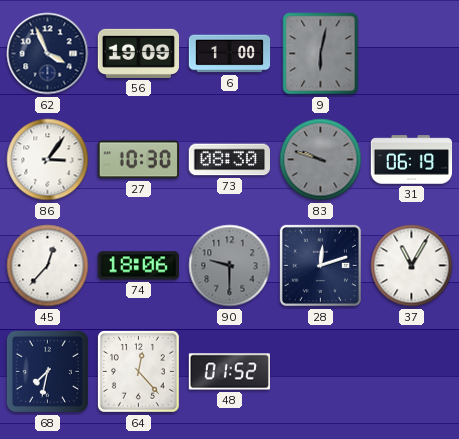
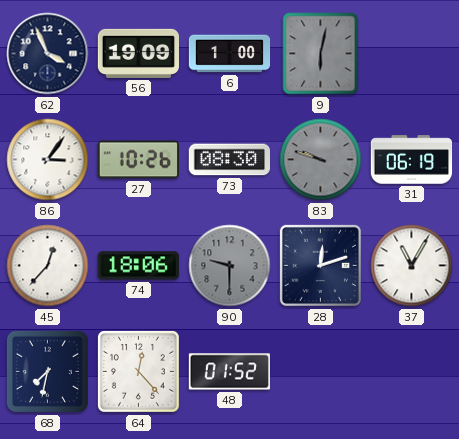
27: 10:30 -> 10:26
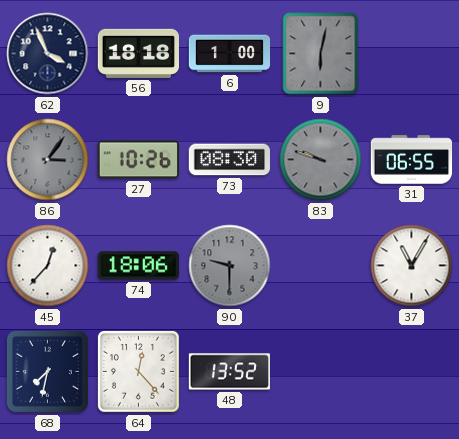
56: 19:09 -> 18:18
86 dial: white -> grey
31: 06:19 -> 06:55
28: 12:12 -> none
48: 01:52 -> 13:52
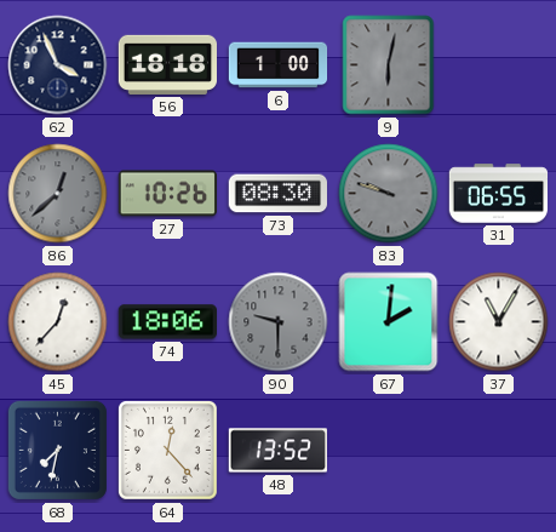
86: 3:06 -> 12:38
67: none -> 2:01
